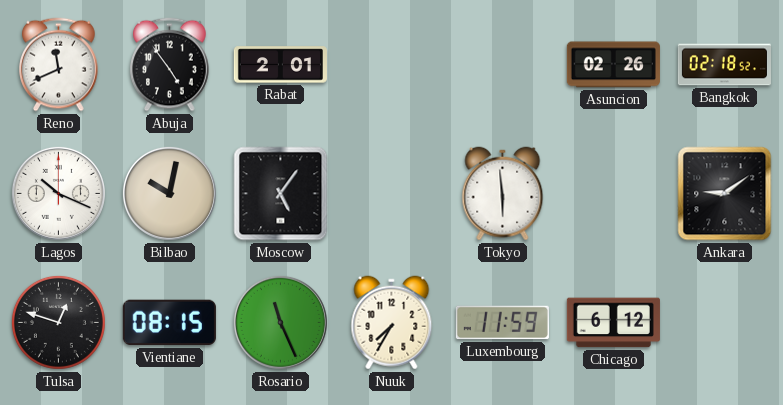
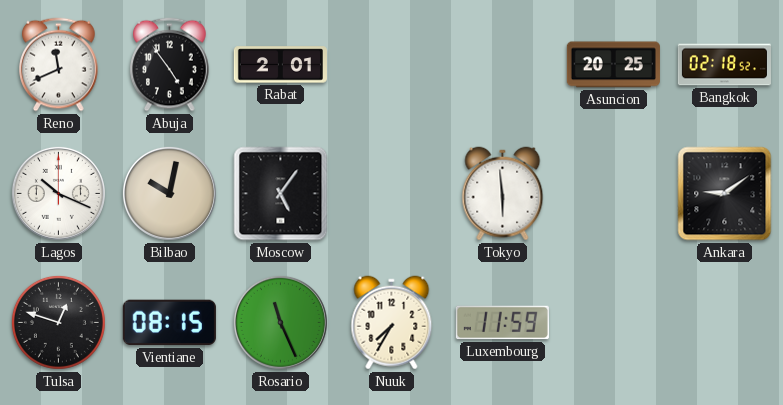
Asuncion: 02:26 -> 20:25
Chicago: 6:12 -> none
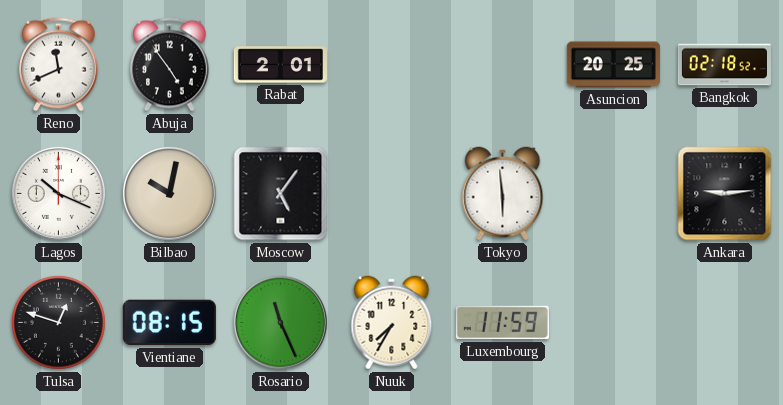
Ankara: 9:09 -> 9:14
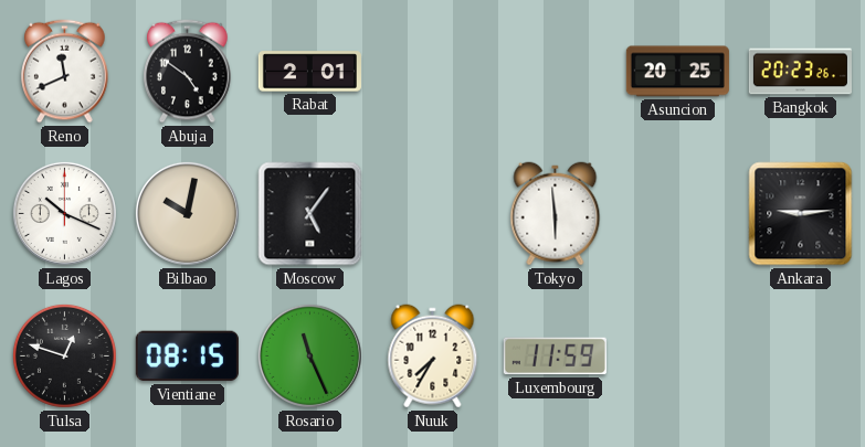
Abuja: 4:54 -> 4:51
Bangkok: 02:18 -> 20:23
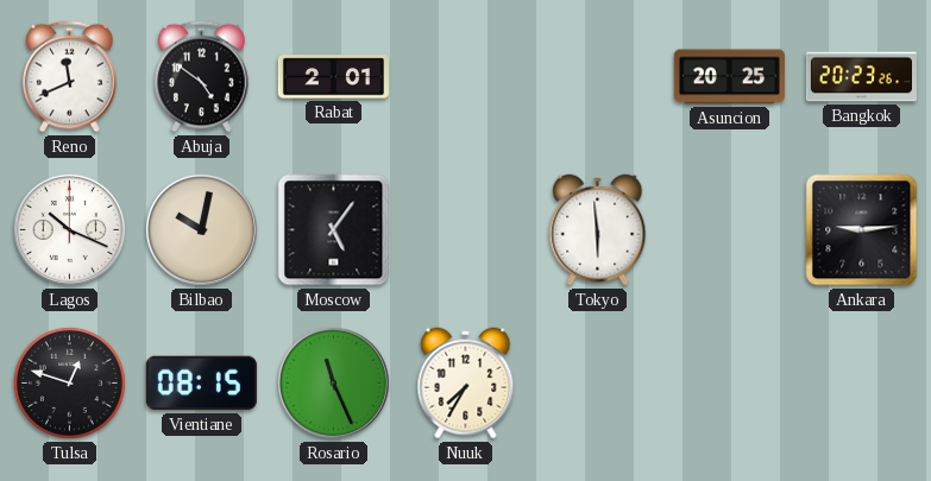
Luxembourg: 11:59 -> none
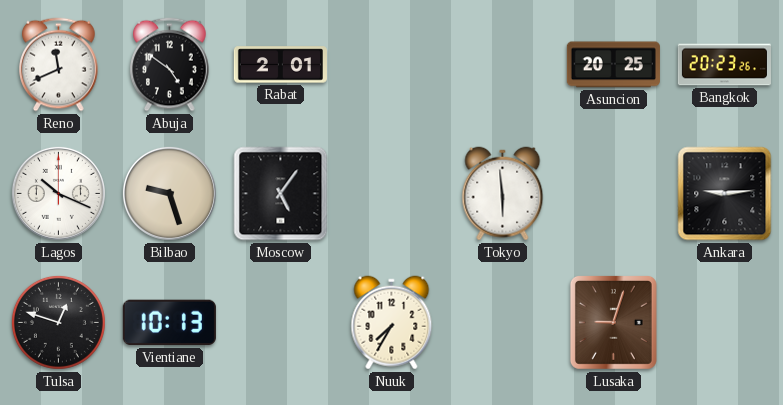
Bilbao: 10:02 -> 9:27
Vientiane: 08:15 -> 10:13
Rosario: 11:26 -> none
Lusaka: none -> 9:03
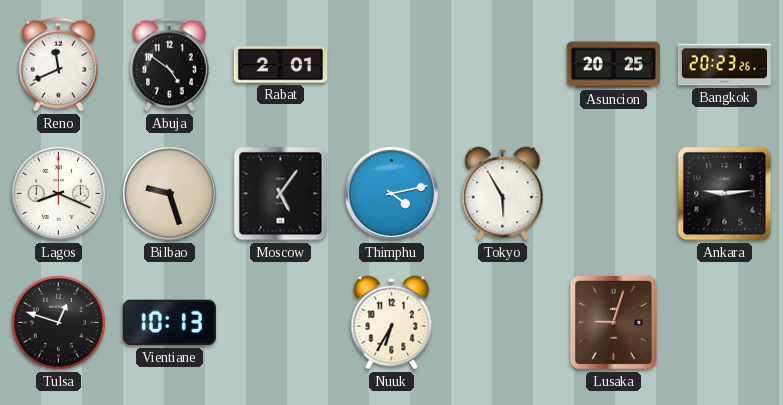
Lagos: 10:19 -> 8:19
Thimphu: none -> 4:13
Tokyo: 5:59 -> 5:55
Nuuk: 7:35 -> 6:35
